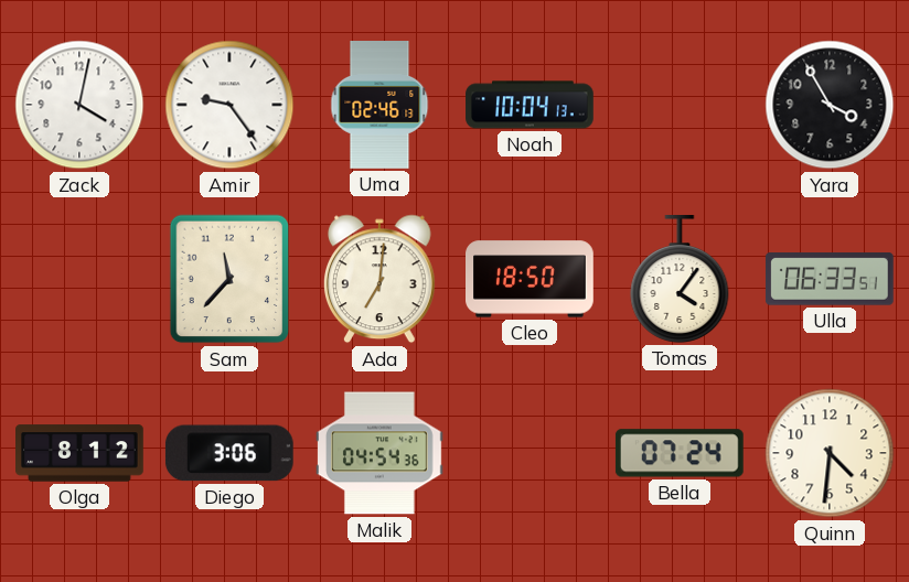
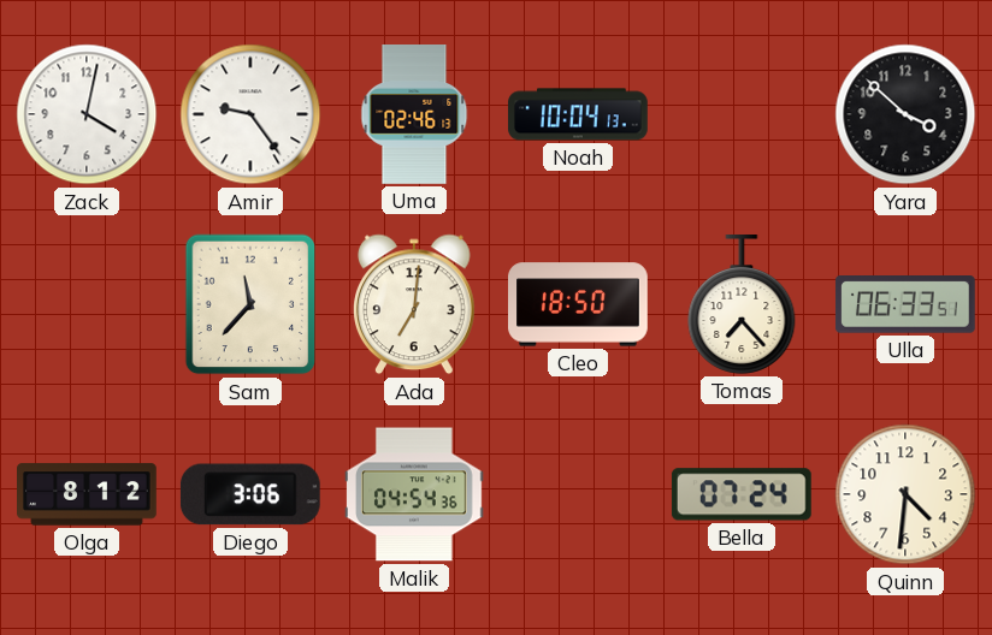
Yara: 3:55 -> 3:52
Tomas: 4:06 -> 7:23
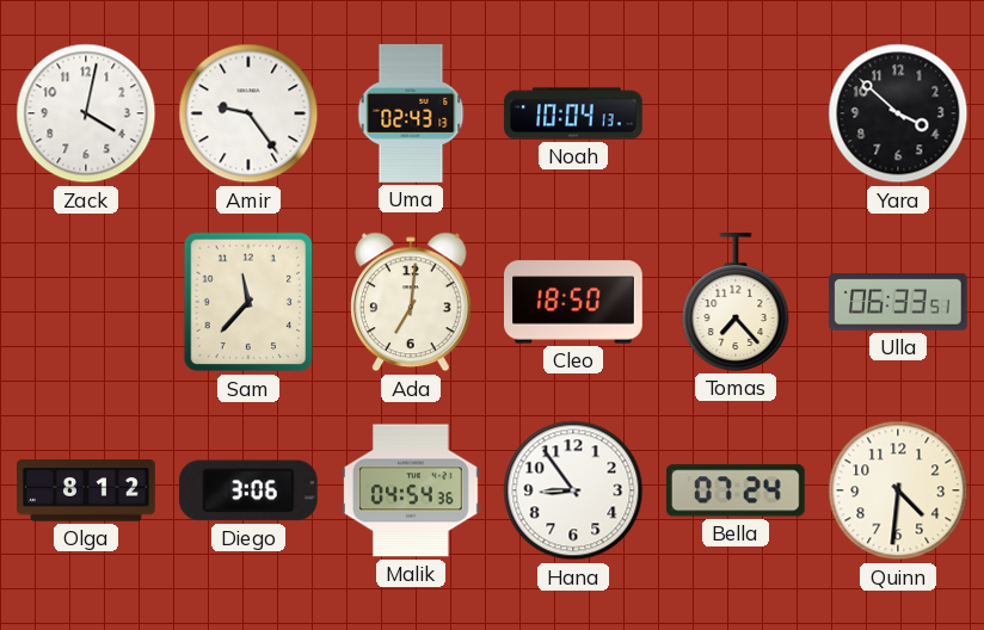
Uma: 02:46 -> 02:43
Hana: none -> 8:54
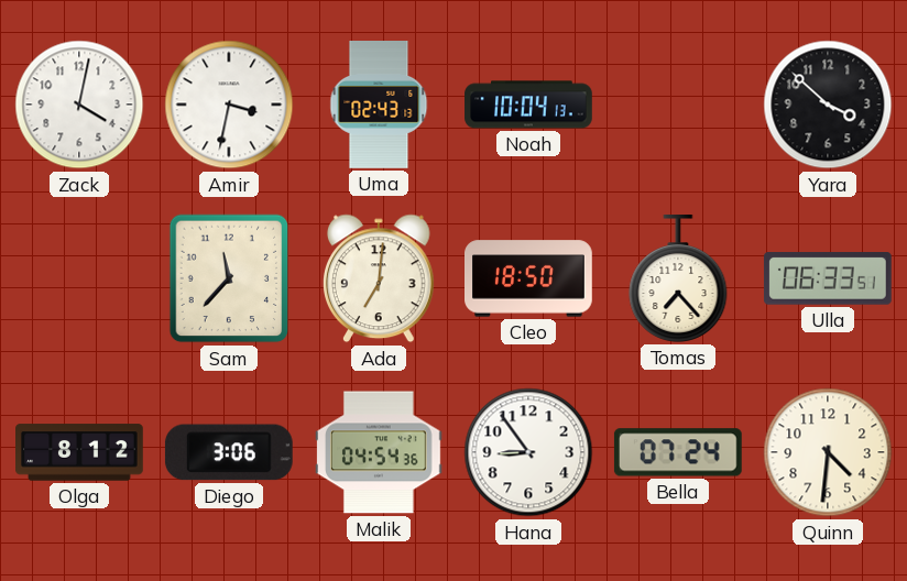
Amir: 9:24 -> 3:32
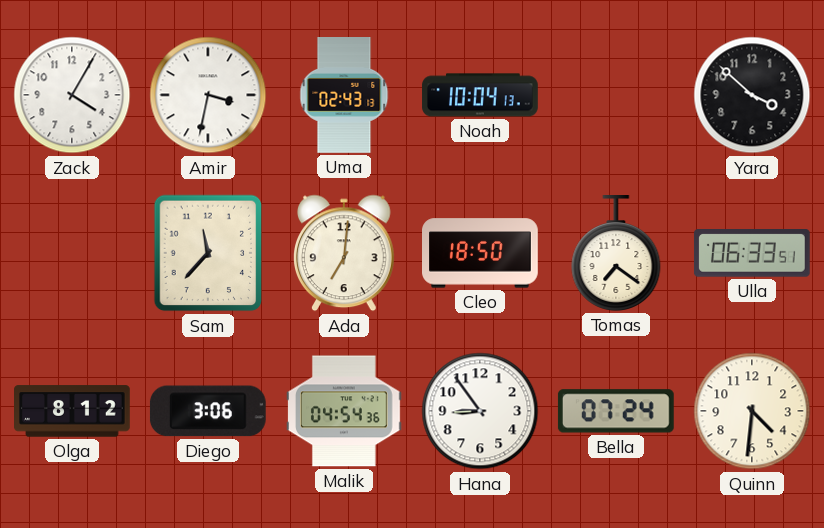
Zack: 4:02 -> 4:05
Tomas: 7:23 -> 7:21
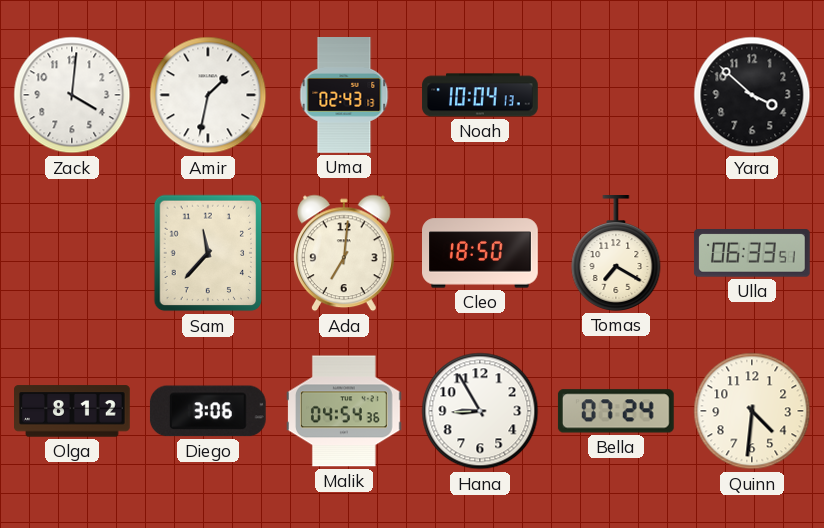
Zack: 4:05 -> 4:01
Amir: 3:32 -> 1:32
Tomas: 7:21 -> 7:20
Hana: 8:54 -> 8:55
